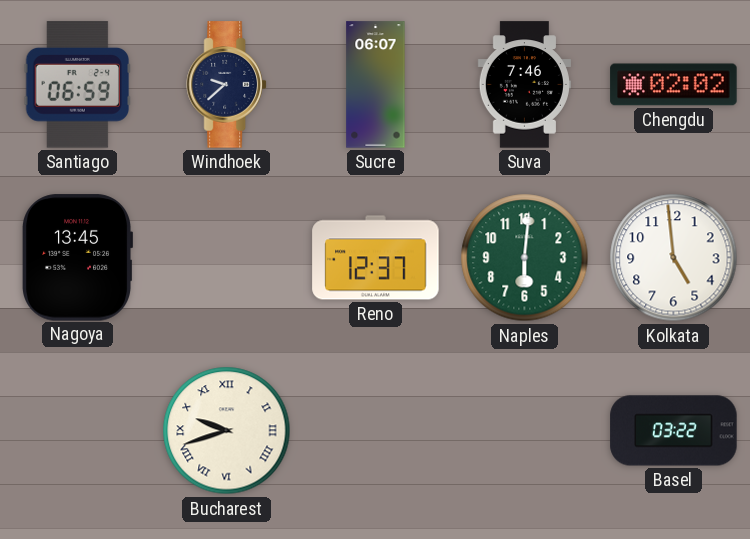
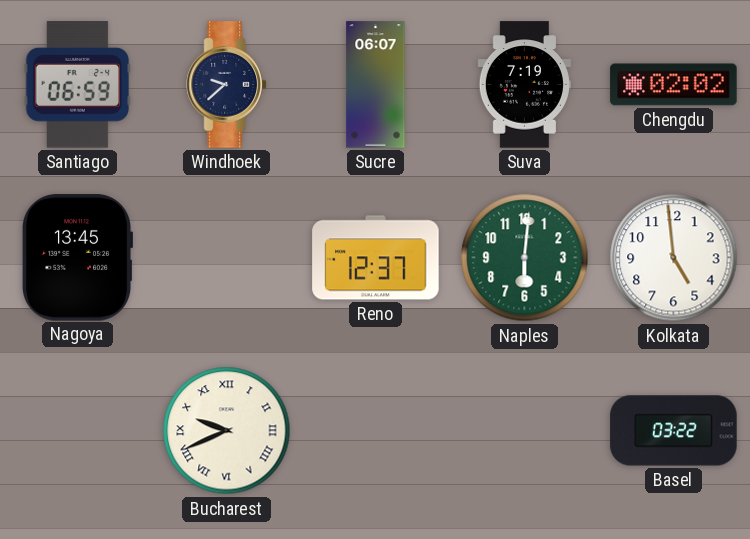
Suva: 7:46 -> 7:19
Bucharest: 9:42 -> 9:41
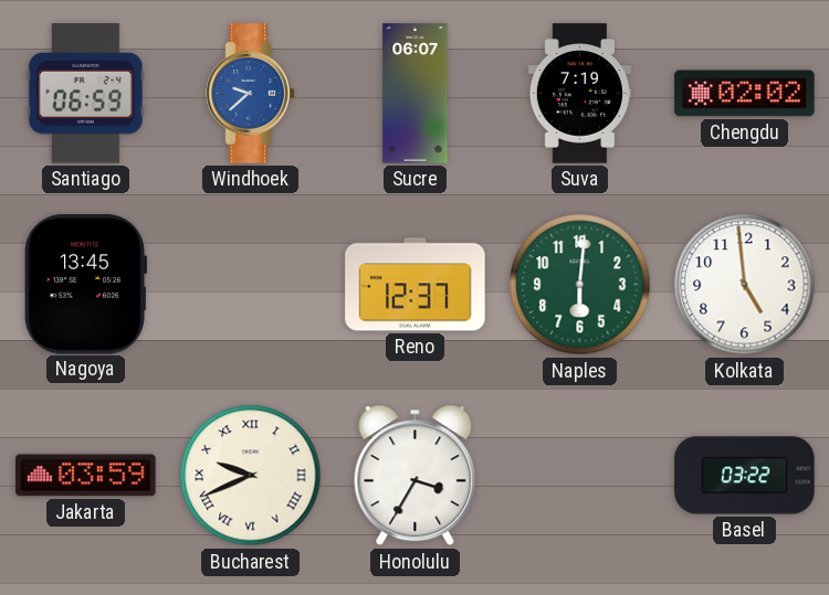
Windhoek dial: navy -> blue
Jakarta: none -> 03:59
Honolulu: none -> 3:35
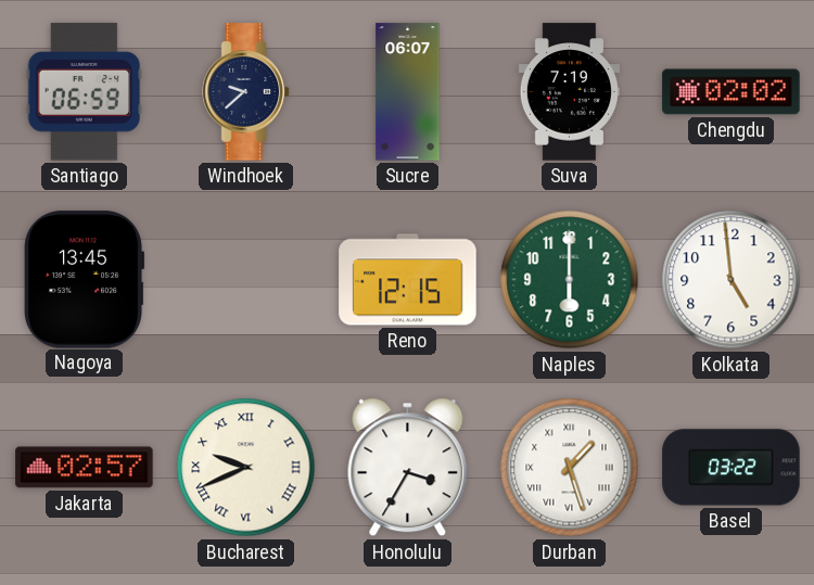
Windhoek dial: blue -> navy
Reno: 12:37 -> 12:15
Naples: 6:01 -> 6:00
Jakarta: 03:59 -> 02:57
Durban: none -> 1:27
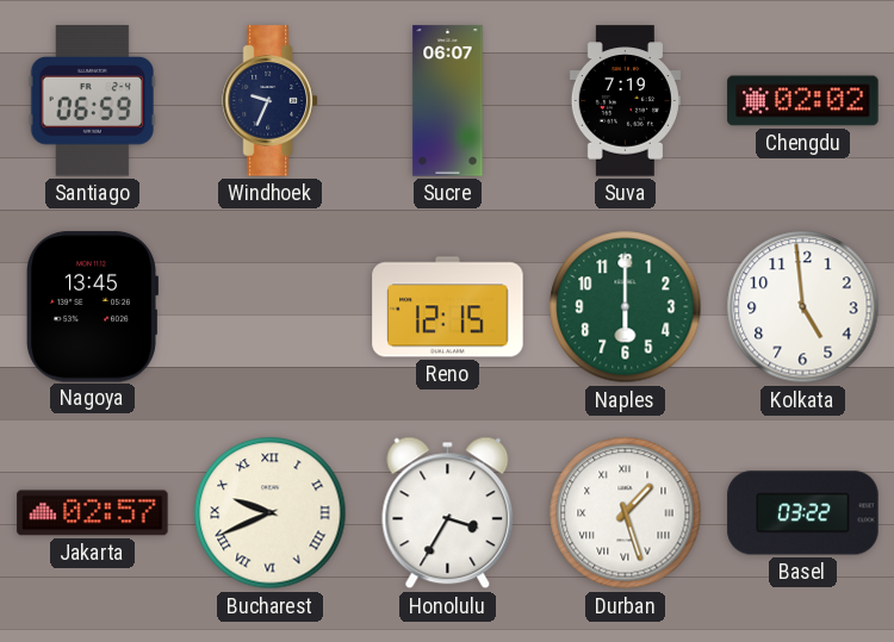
Windhoek: 9:38 -> 9:34
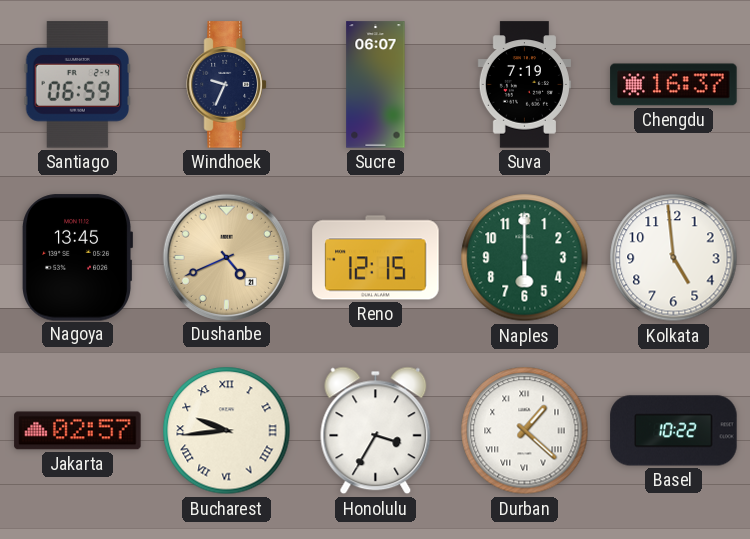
Chengdu: 02:02 -> 16:37
Dushanbe: none -> 4:41
Bucharest: 9:41 -> 9:44
Durban: 1:27 -> 1:22
Basel: 03:22 -> 10:22
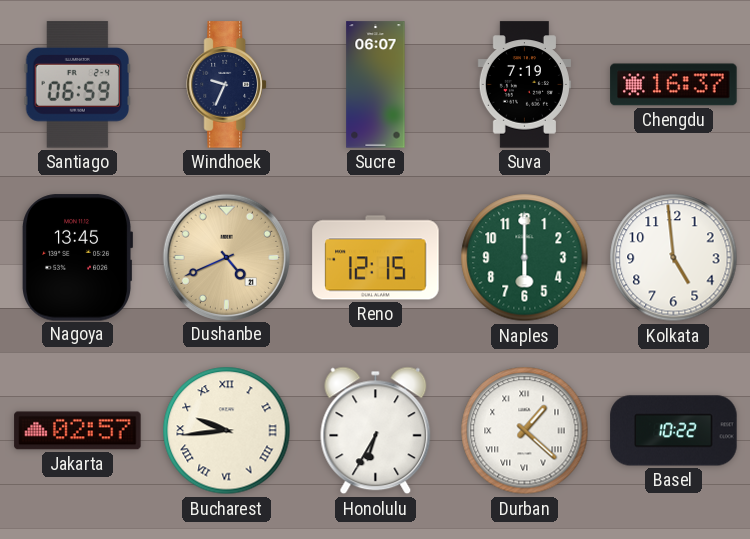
Honolulu: 3:35 -> 6:35
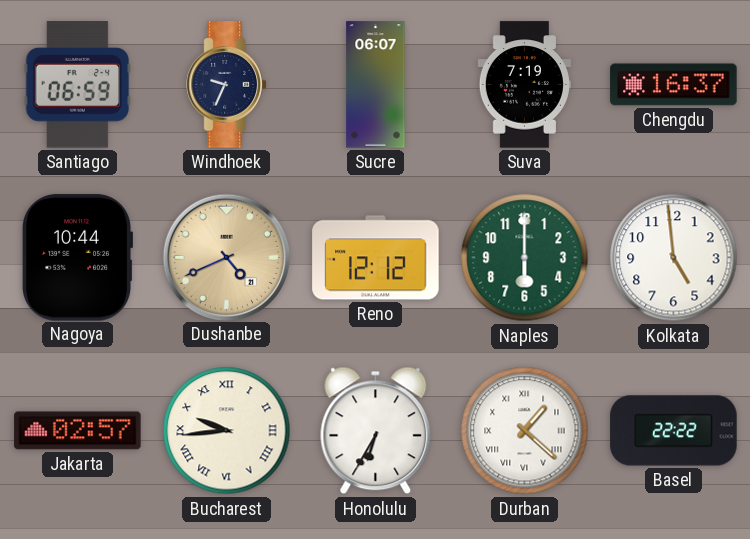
Nagoya: 13:45 -> 10:44
Reno: 12:15 -> 12:12
Basel: 10:22 -> 22:22
